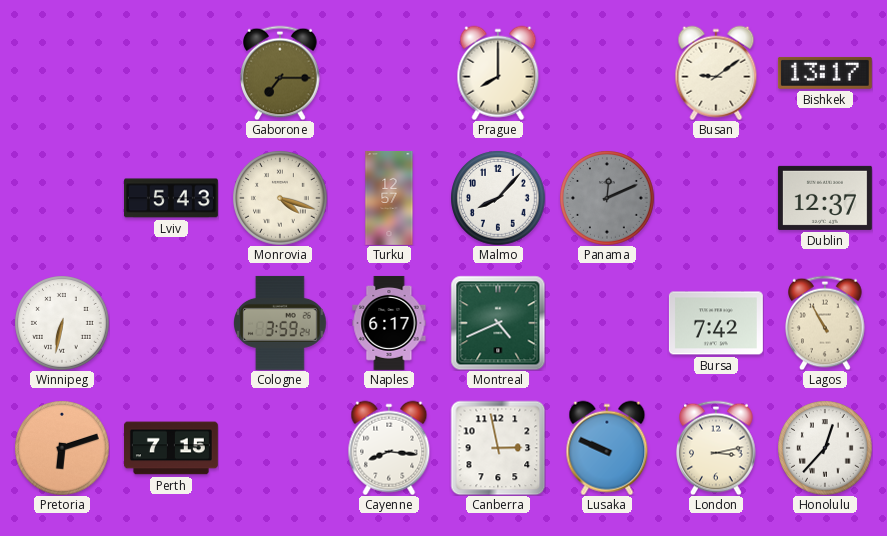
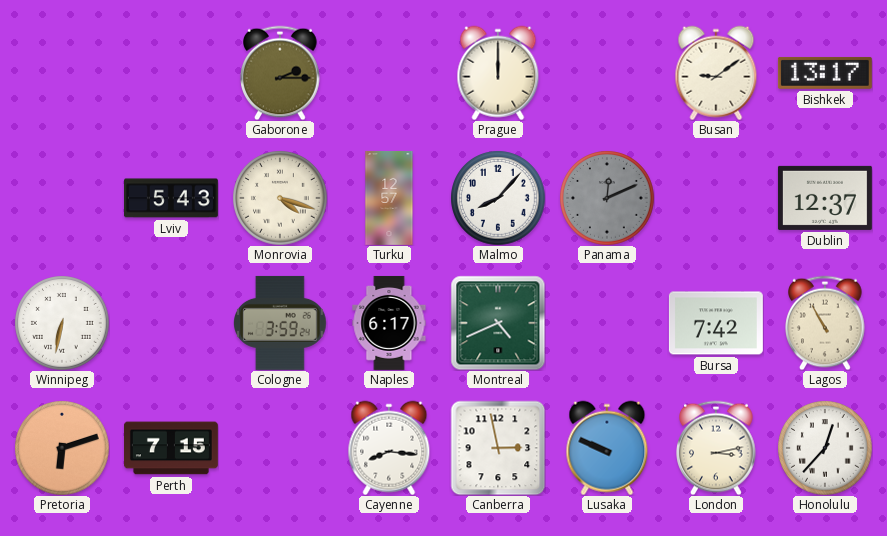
Gaborone: 7:15 -> 2:15
Prague: 8:00 -> 12:00
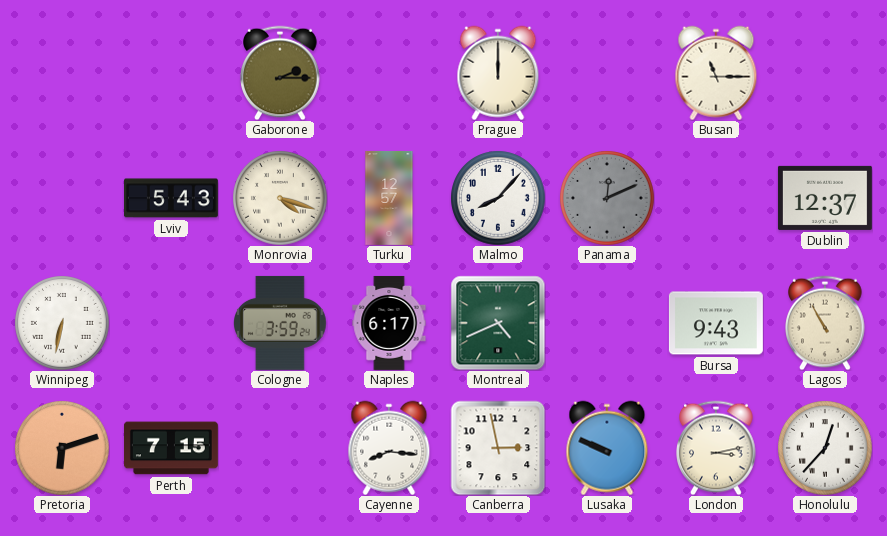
Busan: 9:09 -> 11:15
Bishkek: 13:17 -> none
Bursa: 7:42 -> 9:43
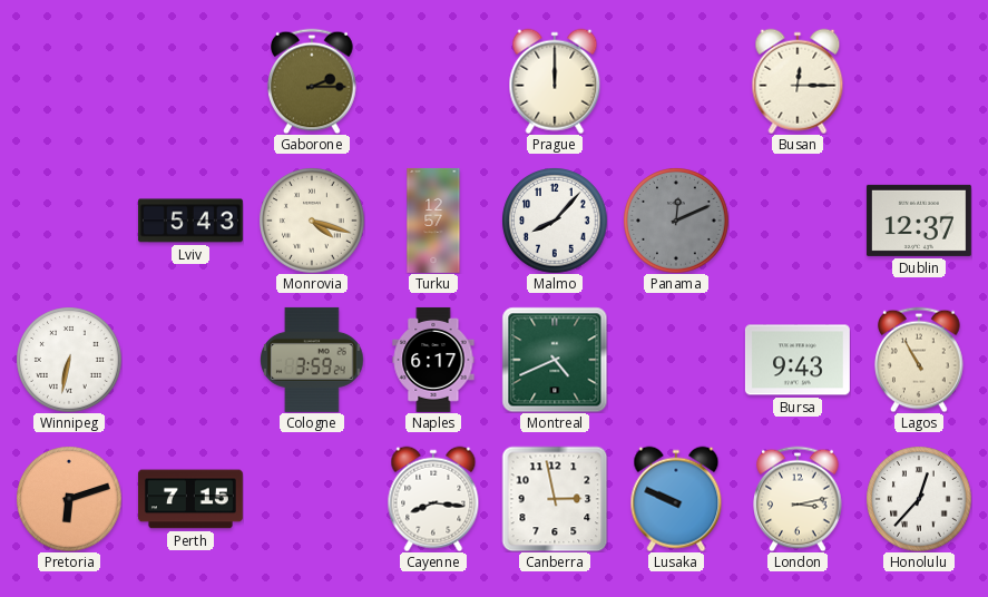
Busan: 11:15 -> 12:15
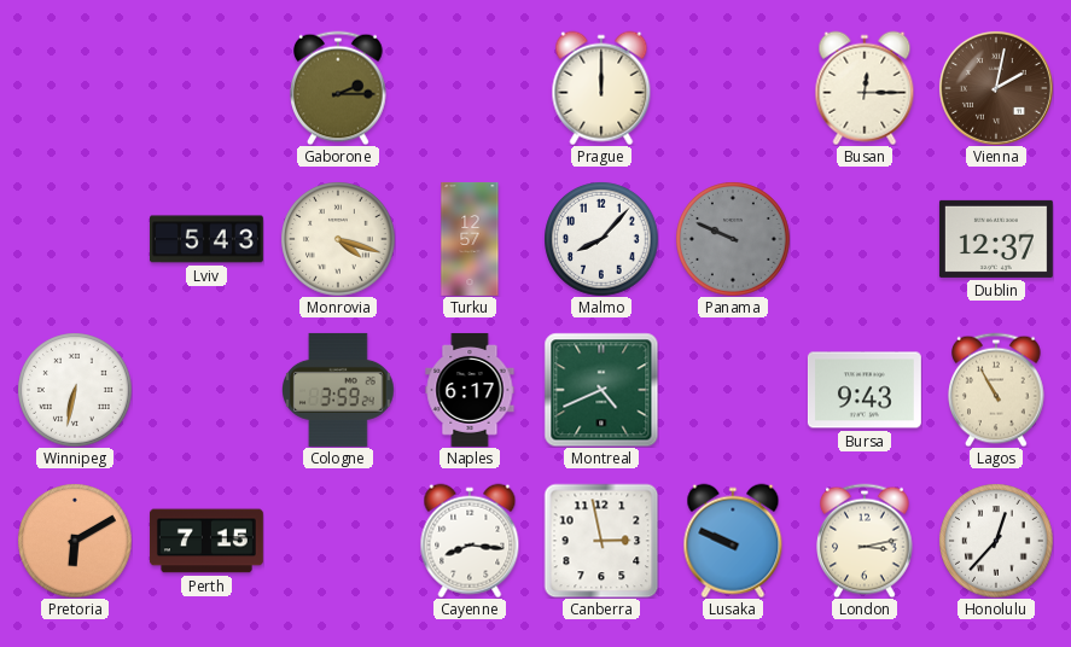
Vienna: none -> 2:02
Panama: 12:11 -> 9:49
Pretoria: 6:12 -> 6:10
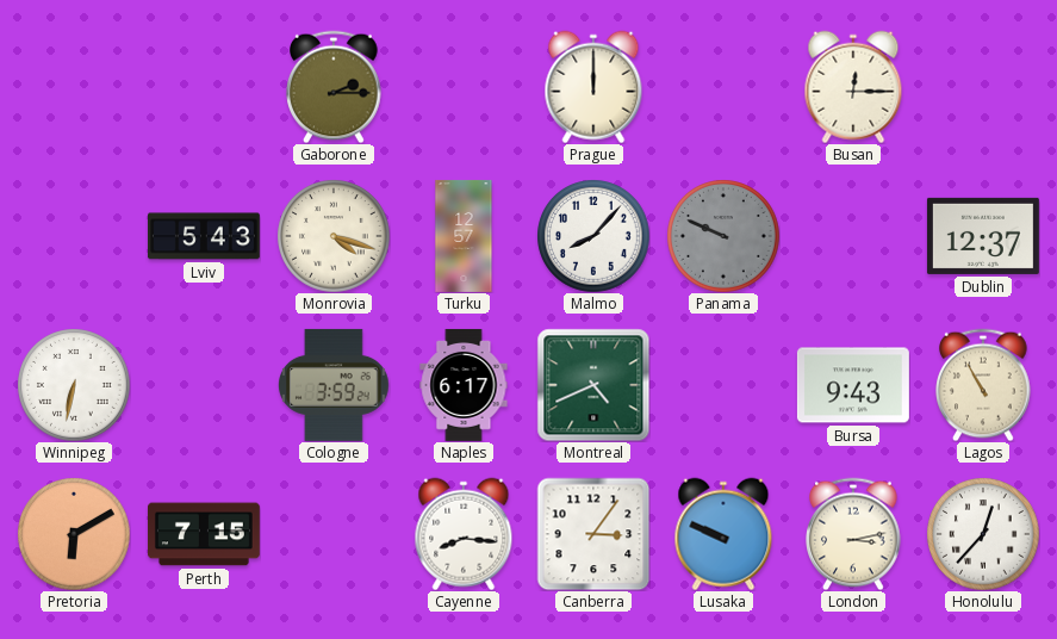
Vienna: 2:02 -> none
Canberra: 2:58 -> 3:06
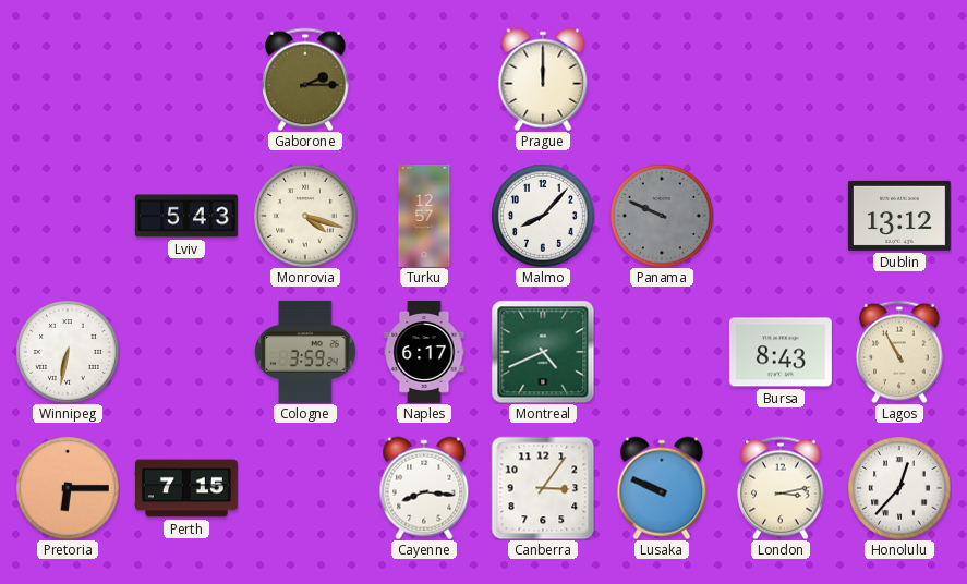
Busan: 12:15 -> none
Dublin: 12:37 -> 13:12
Bursa: 9:43 -> 8:43
Pretoria: 6:10 -> 6:15
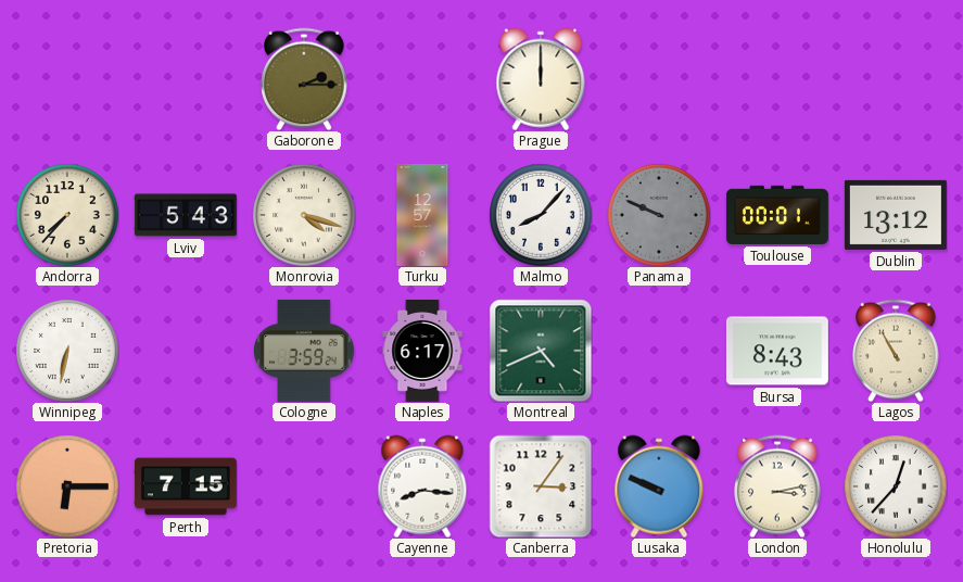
Andorra: none -> 7:37
Toulouse: none -> 00:01
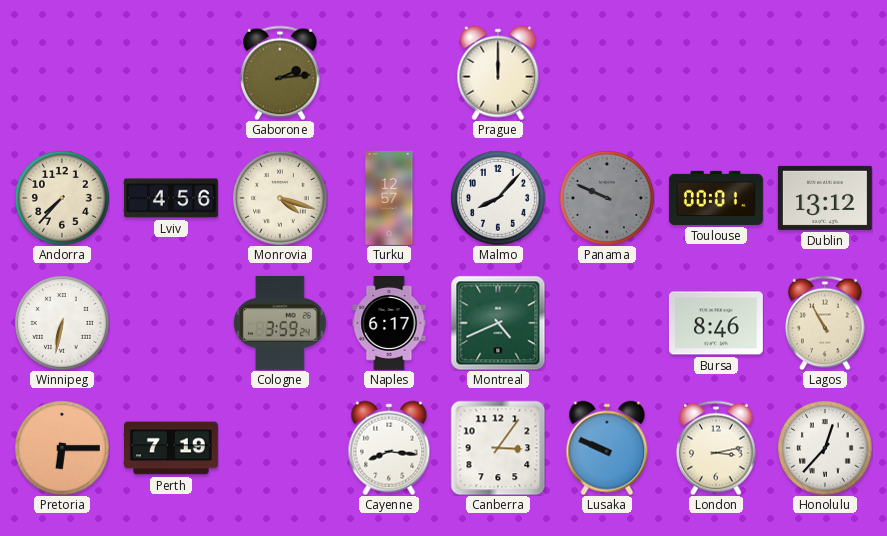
Gaborone: 2:15 -> 2:14
Lviv: 5:43 -> 4:56
Bursa: 8:43 -> 8:46
Perth: 7:15 -> 7:19
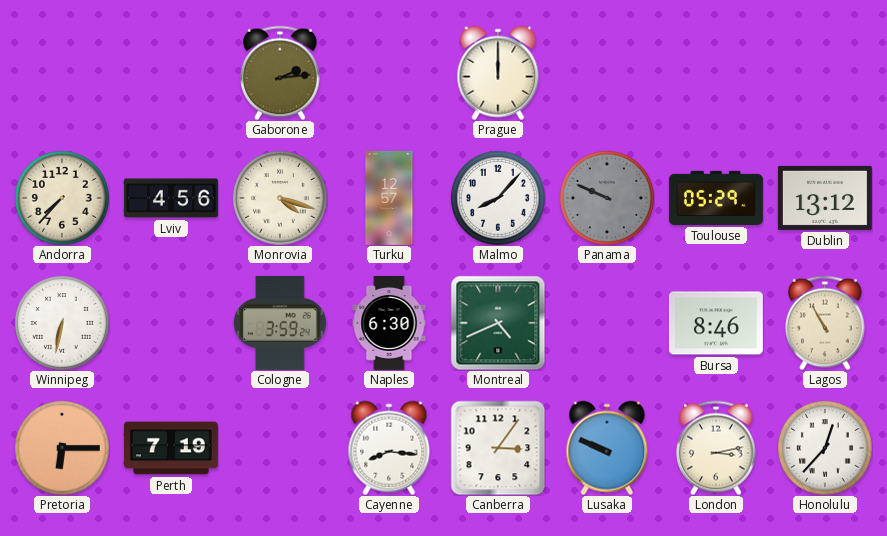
Toulouse: 00:01 -> 05:29
Naples: 6:17 -> 6:30
